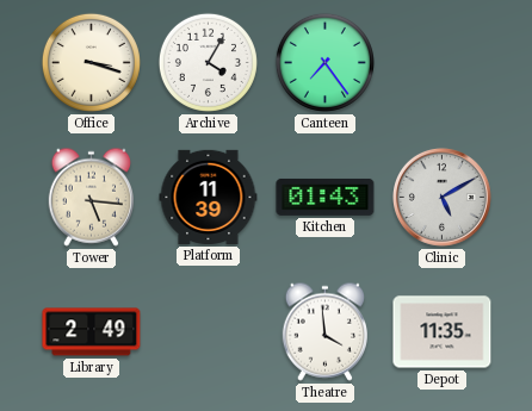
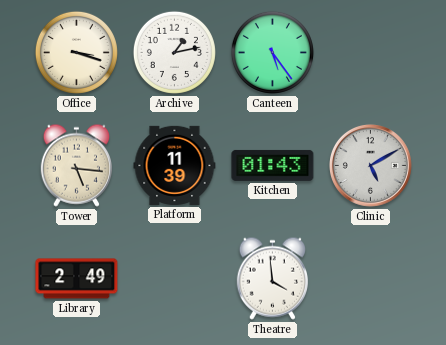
Archive: 4:05 -> 1:13
Canteen: 7:24 -> 5:24
Depot: 11:35 -> none
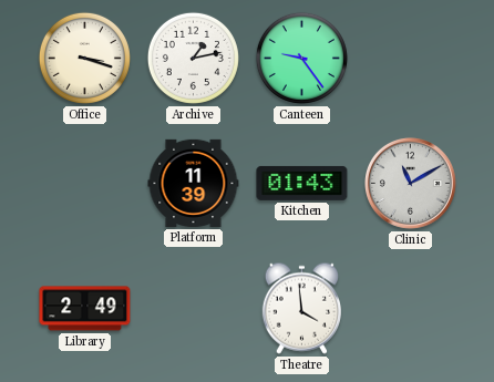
Canteen: 5:24 -> 9:24
Tower: 5:16 -> none
Clinic: 5:10 -> 11:10
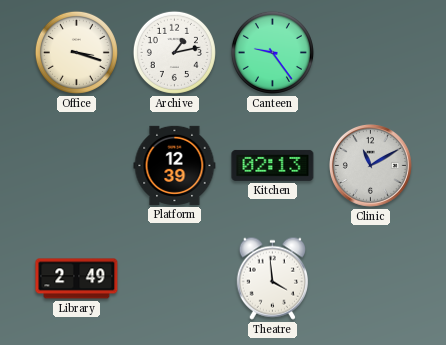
Platform: 11:39 -> 12:39
Kitchen: 01:43 -> 02:13
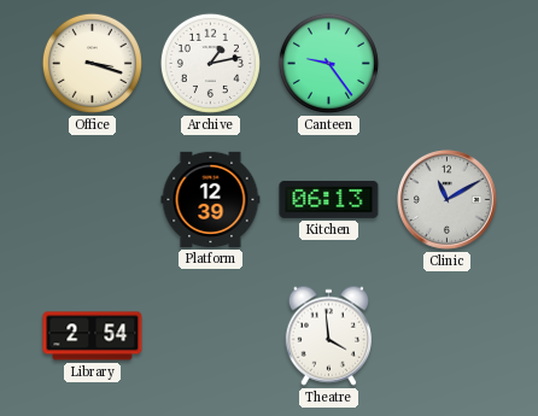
Kitchen: 02:13 -> 06:13
Library: 2:49 -> 2:54
